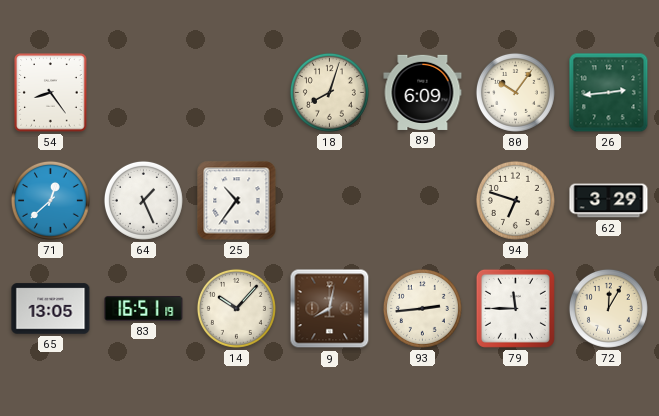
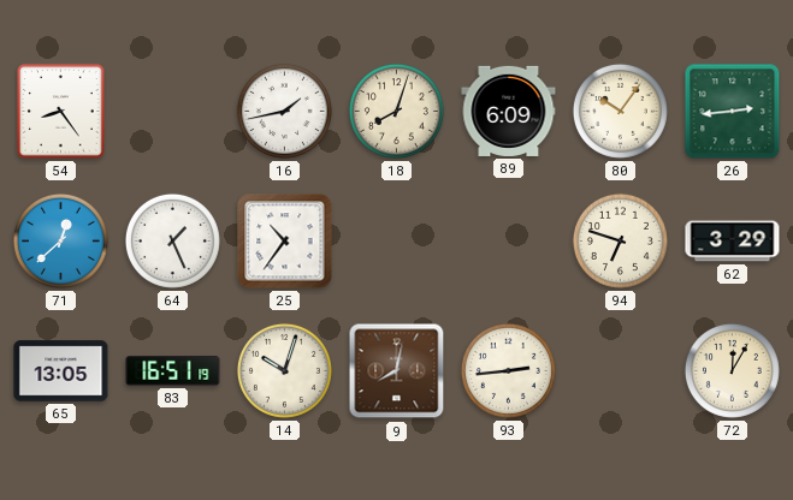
16: none -> 1:43
14: 10:07 -> 10:03
79: 11:45 -> none
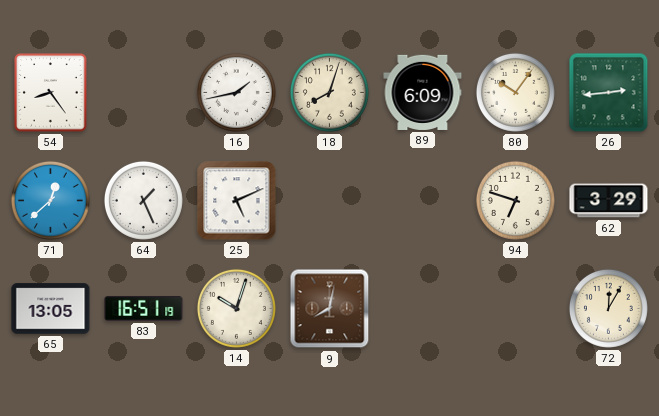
25: 10:36 -> 5:11
93: 2:44 -> none
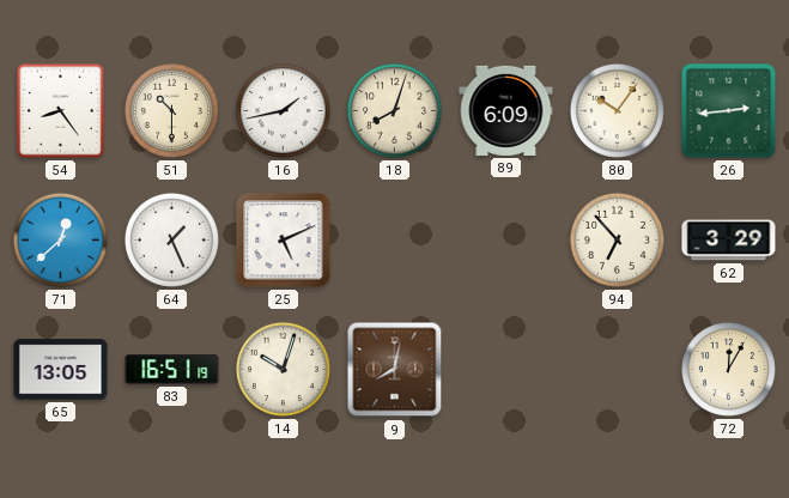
51: none -> 10:30
94: 6:48 -> 6:53
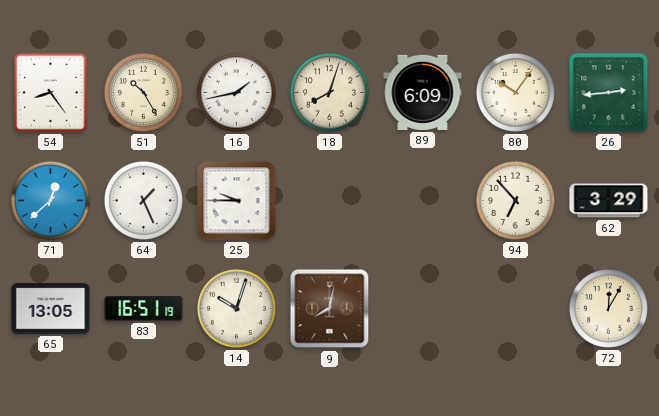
51: 10:30 -> 10:25
25: 5:11 -> 9:45
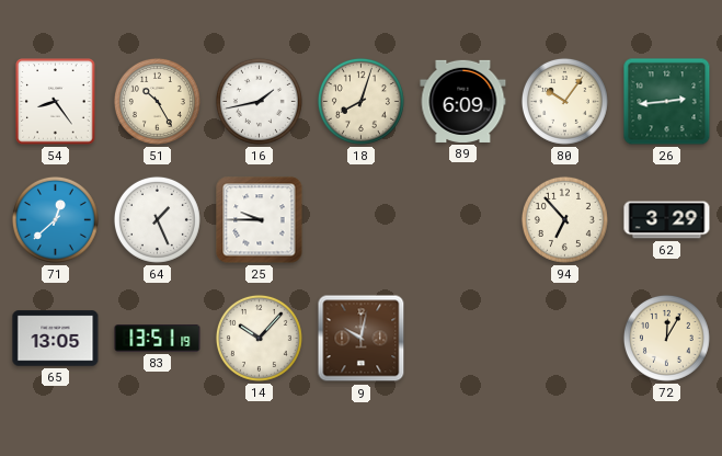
83: 16:51 -> 13:51
14: 10:03 -> 10:07
9: 8:02 -> 10:02
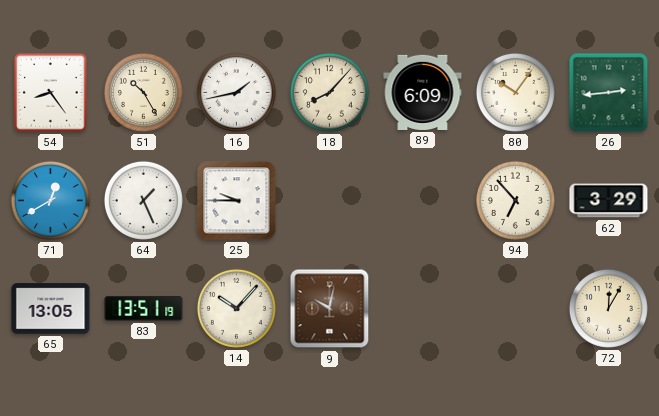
18: 8:03 -> 8:07
71: 12:38 -> 12:40
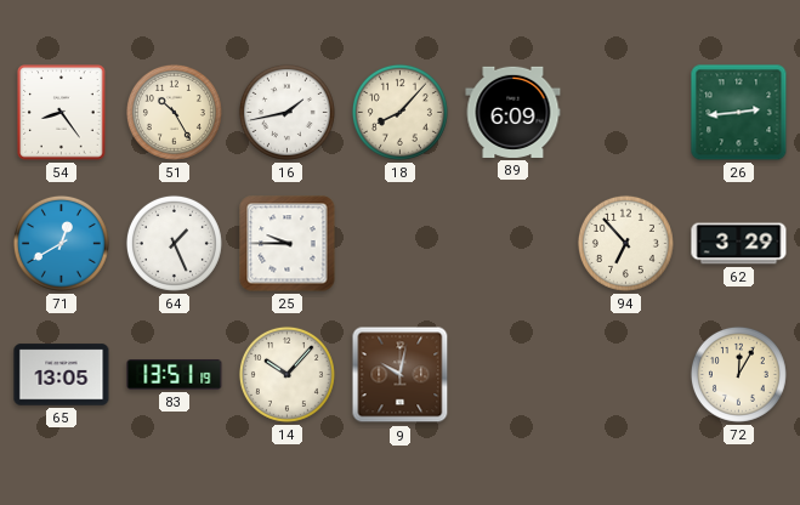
80: 10:06 -> none
